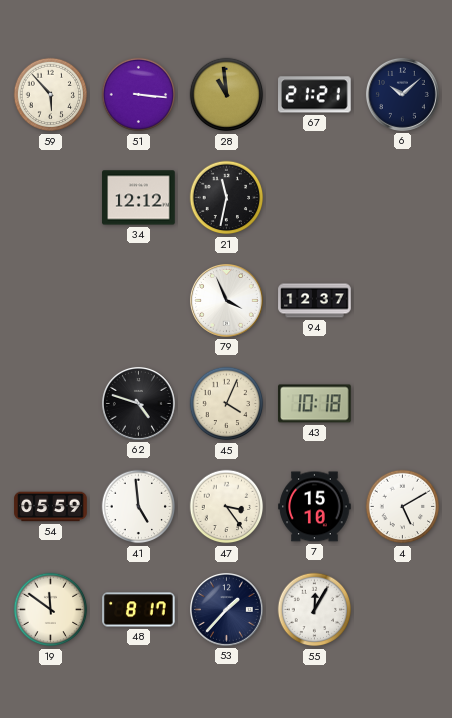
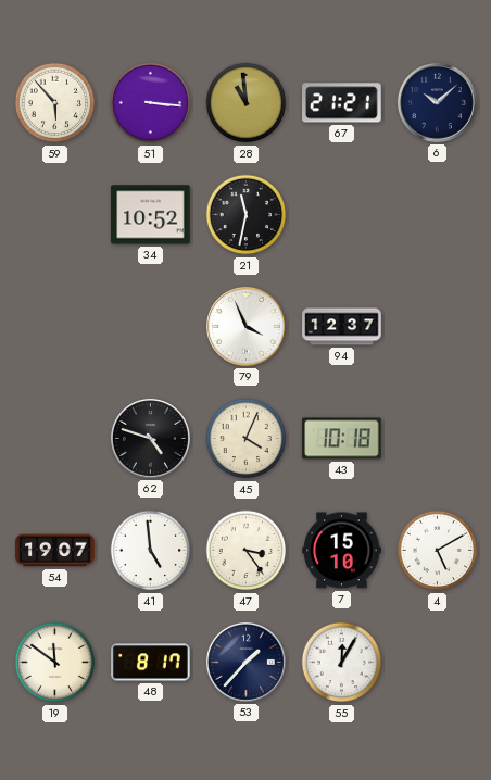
34: 12:12 -> 10:52
54: 05:59 -> 19:07
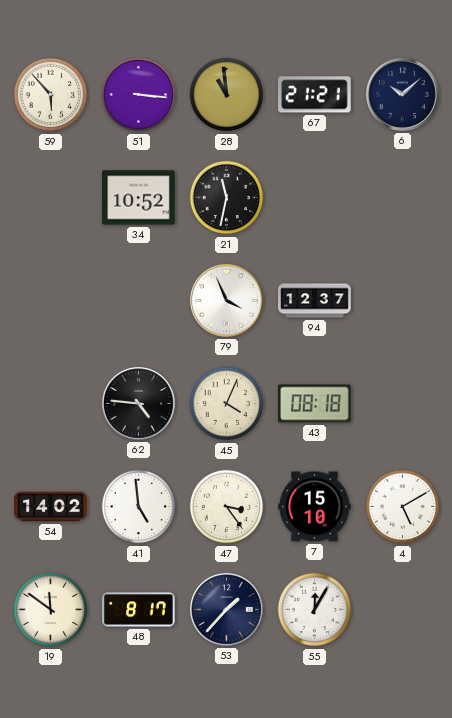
62: 4:48 -> 4:46
43: 10:18 -> 08:18
54: 19:07 -> 14:02
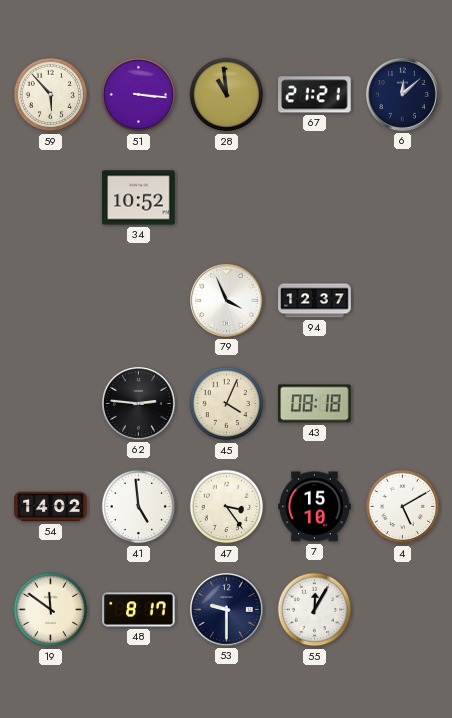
6: 10:08 -> 12:08
21: 11:32 -> none
62: 4:46 -> 2:46
53: 1:37 -> 9:30
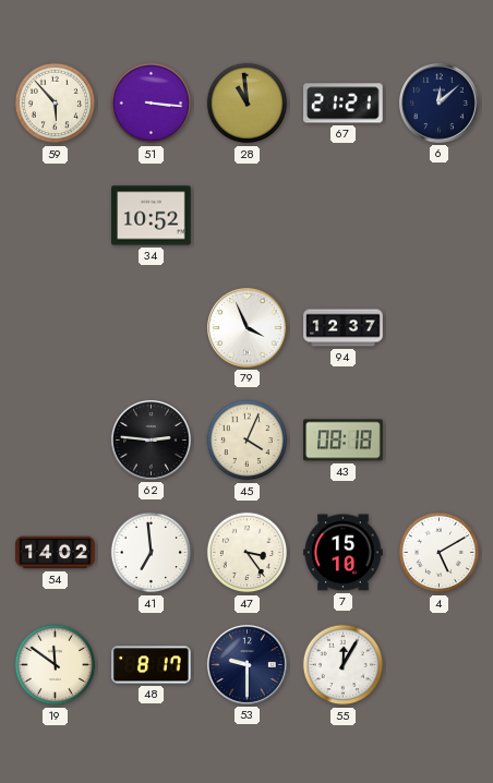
41: 4:59 -> 6:59
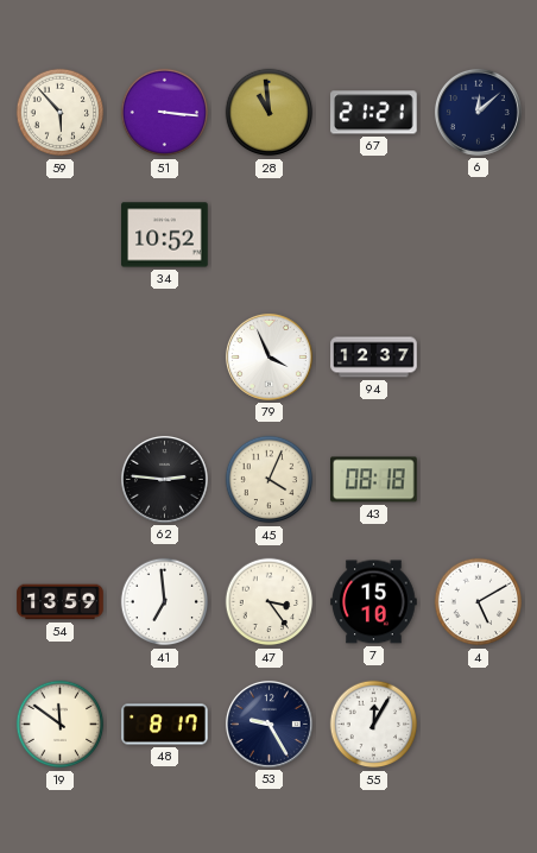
54: 14:02 -> 13:59
53: 9:30 -> 9:25
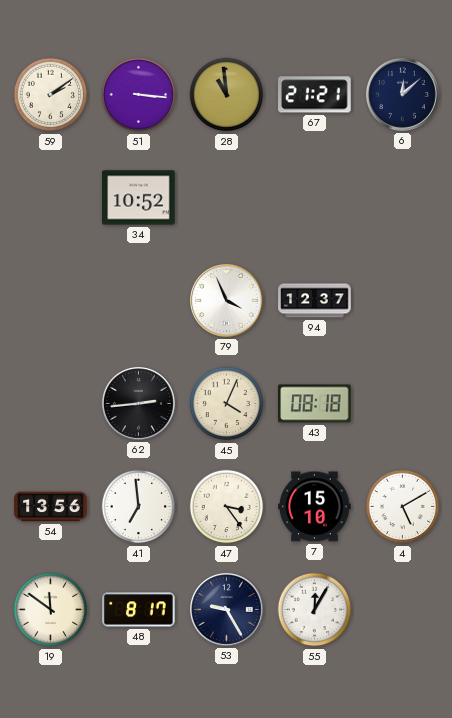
59: 5:53 -> 2:09
62: 2:46 -> 2:44
54: 13:59 -> 13:56
